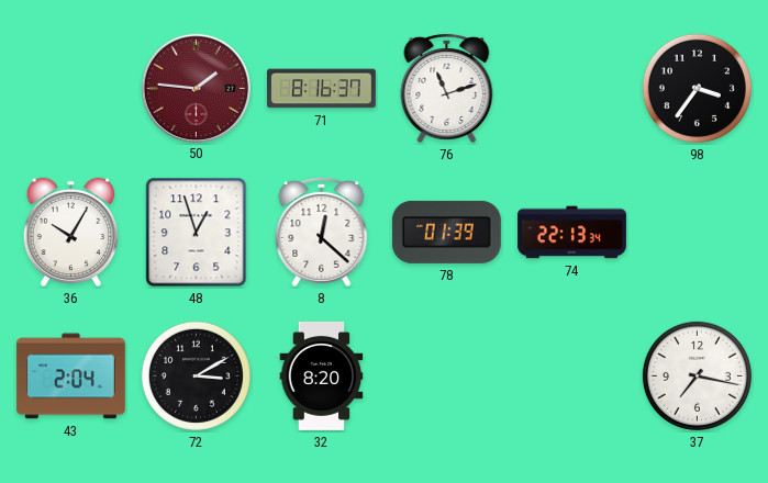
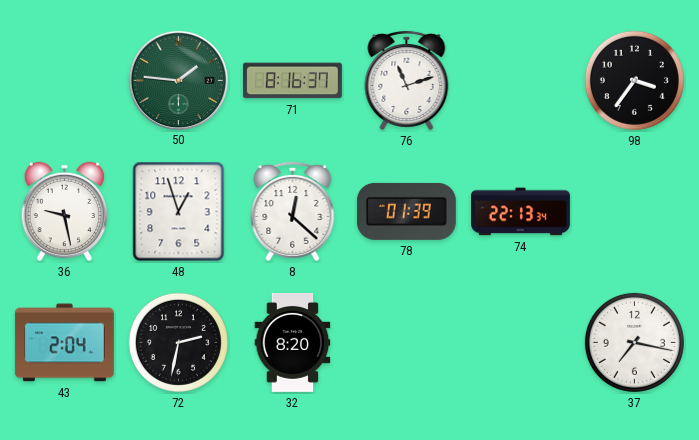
50 dial: burgundy -> green
36: 10:05 -> 9:28
72: 3:10 -> 2:32
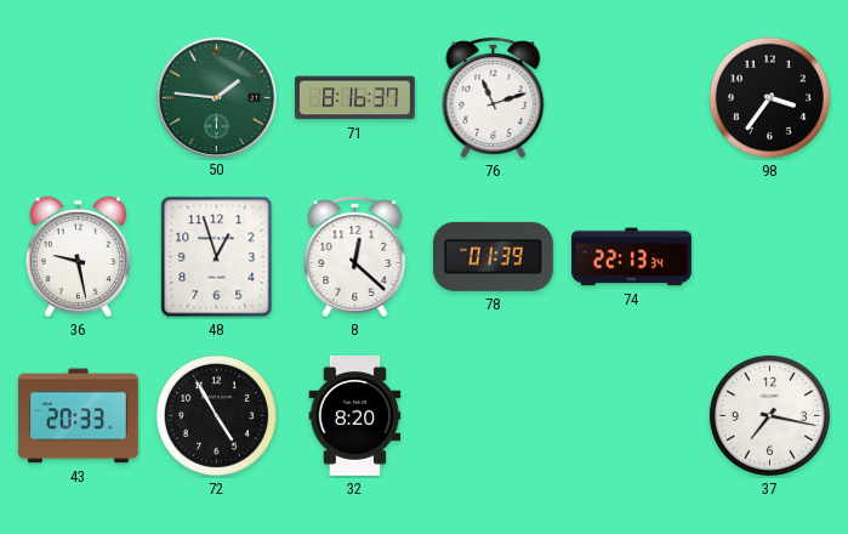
43: 2:04 -> 20:33
72: 2:32 -> 4:55
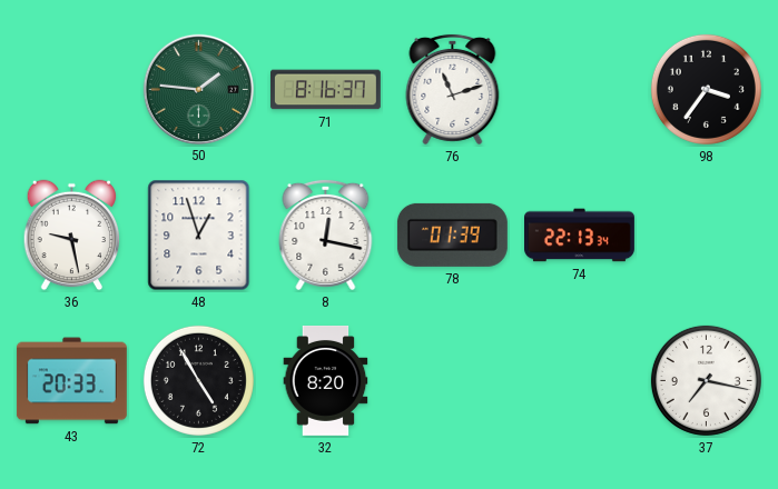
8: 12:22 -> 12:17
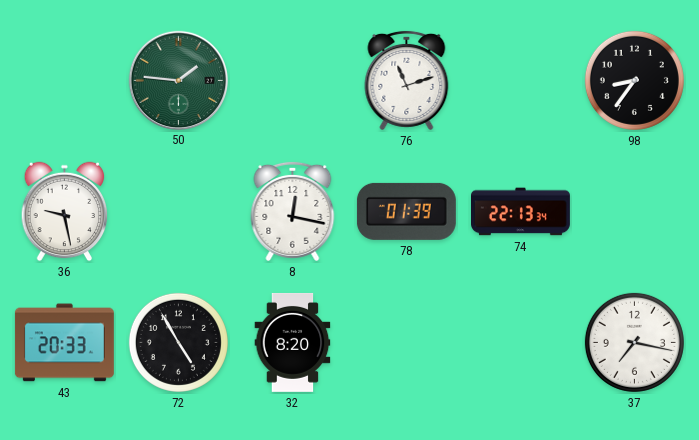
71: 8:16 -> none
98: 3:36 -> 8:36
48: 12:57 -> none
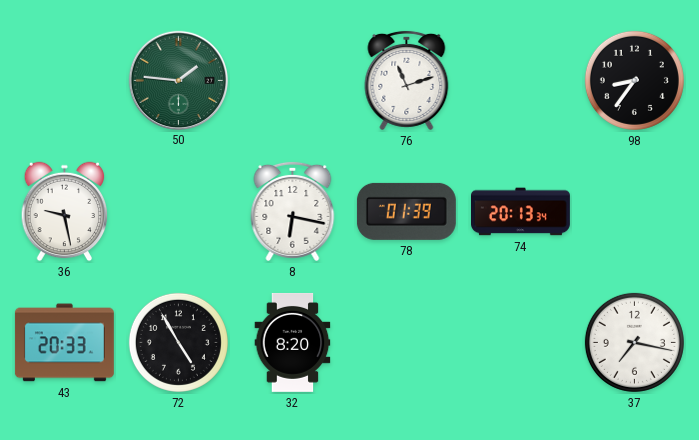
8: 12:17 -> 6:17
74: 22:13 -> 20:13
